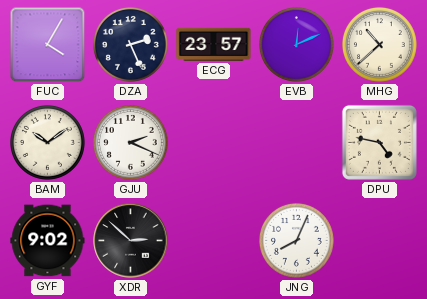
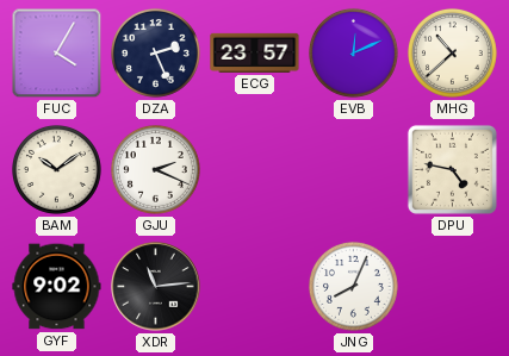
XDR: 2:52 -> 11:14
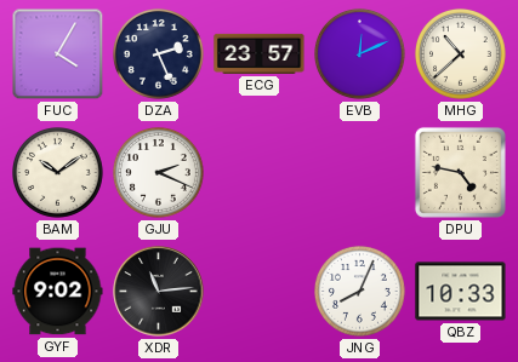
QBZ: none -> 10:33
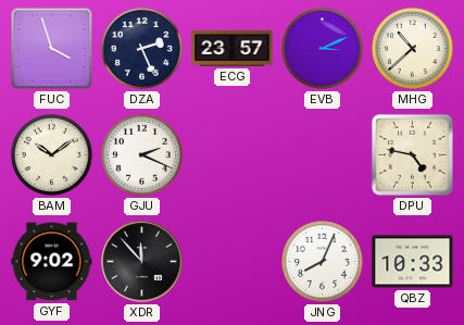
FUC: 4:05 -> 3:57
EVB: 12:11 -> 3:11
XDR: 11:14 -> 11:53
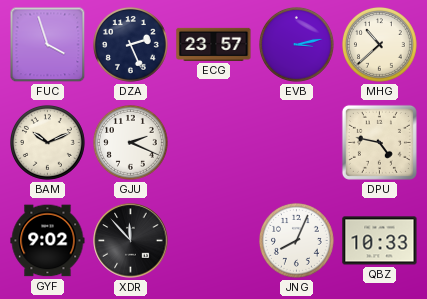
EVB: 3:11 -> 3:13
BAM: 10:09 -> 10:11
